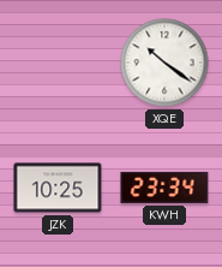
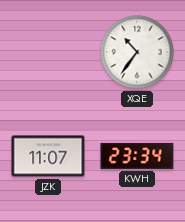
XQE: 10:21 -> 10:36
JZK: 10:25 -> 11:07
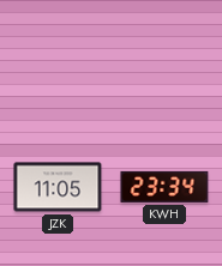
XQE: 10:36 -> none
JZK: 11:07 -> 11:05
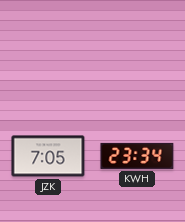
JZK: 11:05 -> 7:05
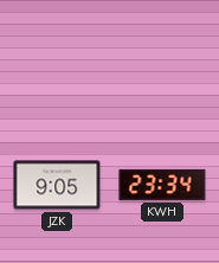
JZK: 7:05 -> 9:05
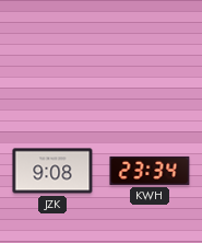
JZK: 9:05 -> 9:08
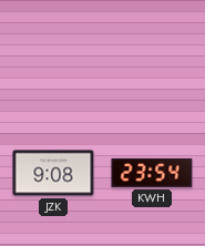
KWH: 23:34 -> 23:54
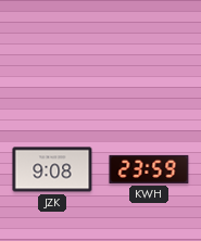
KWH: 23:54 -> 23:59
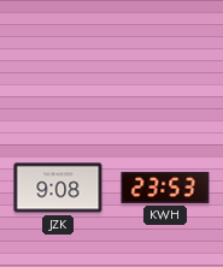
KWH: 23:59 -> 23:53
